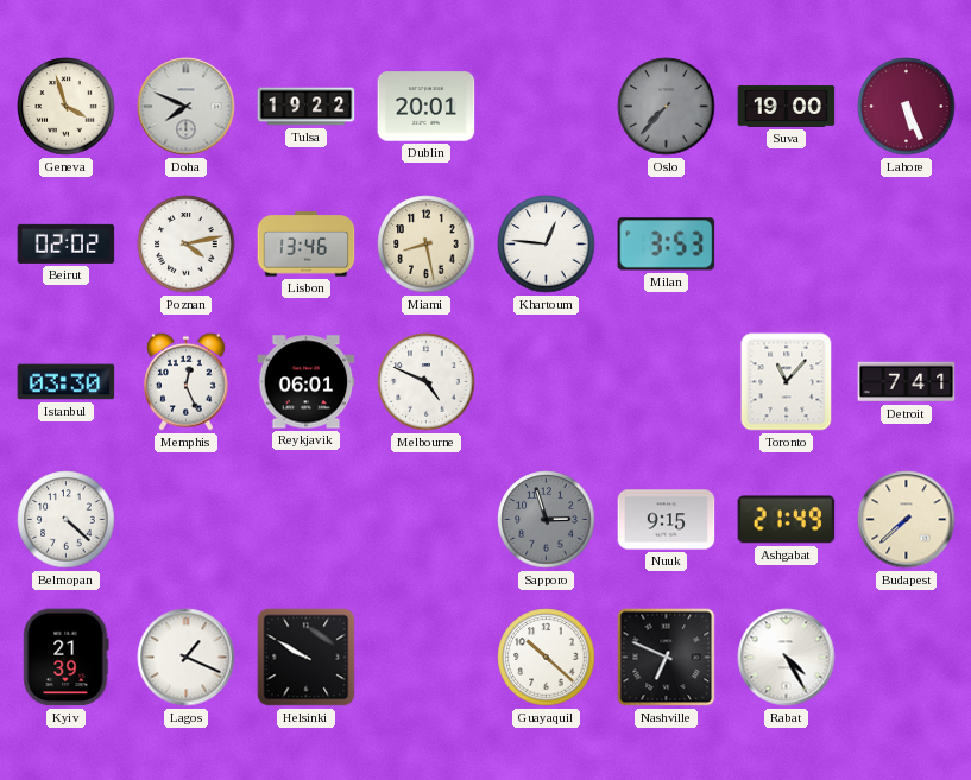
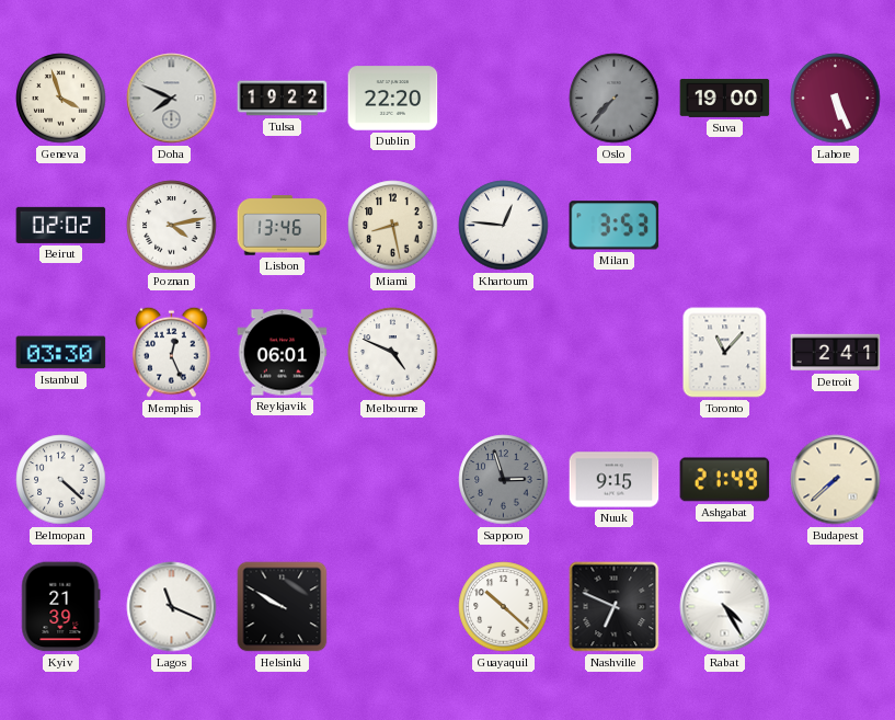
Dublin: 20:01 -> 22:20
Detroit: 7:41 -> 2:41
Lagos: 1:19 -> 11:19
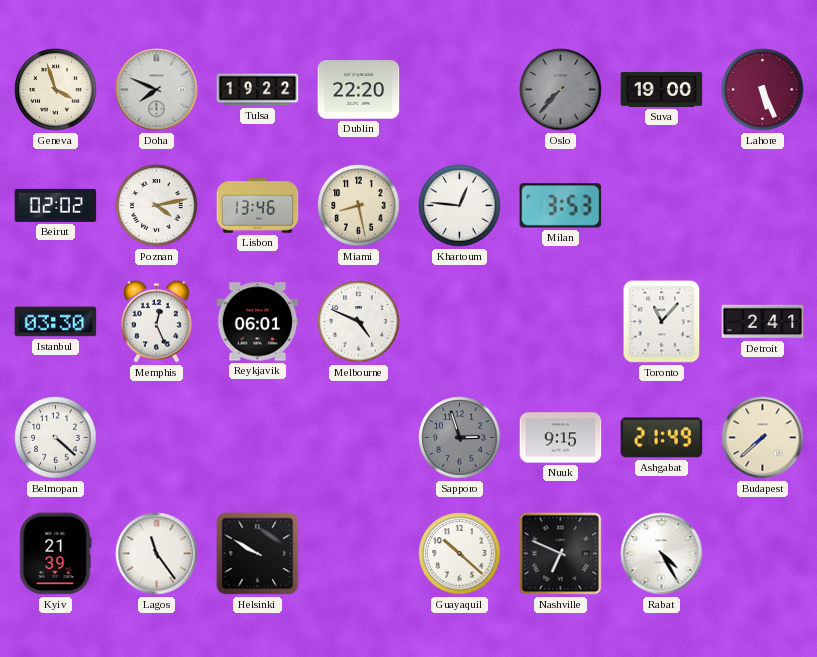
Lagos: 11:19 -> 11:24
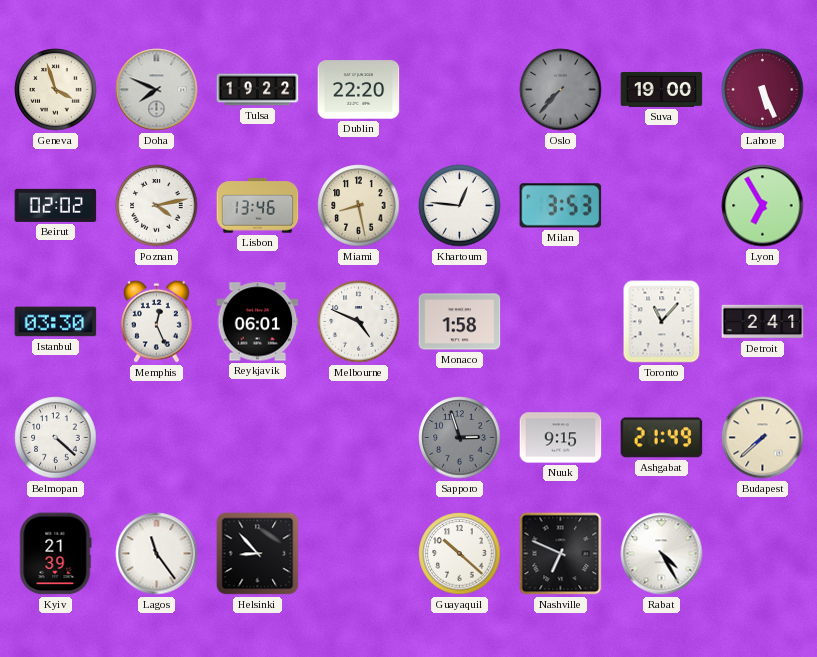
Lyon: none -> 6:55
Monaco: none -> 1:58
Helsinki: 9:50 -> 8:53
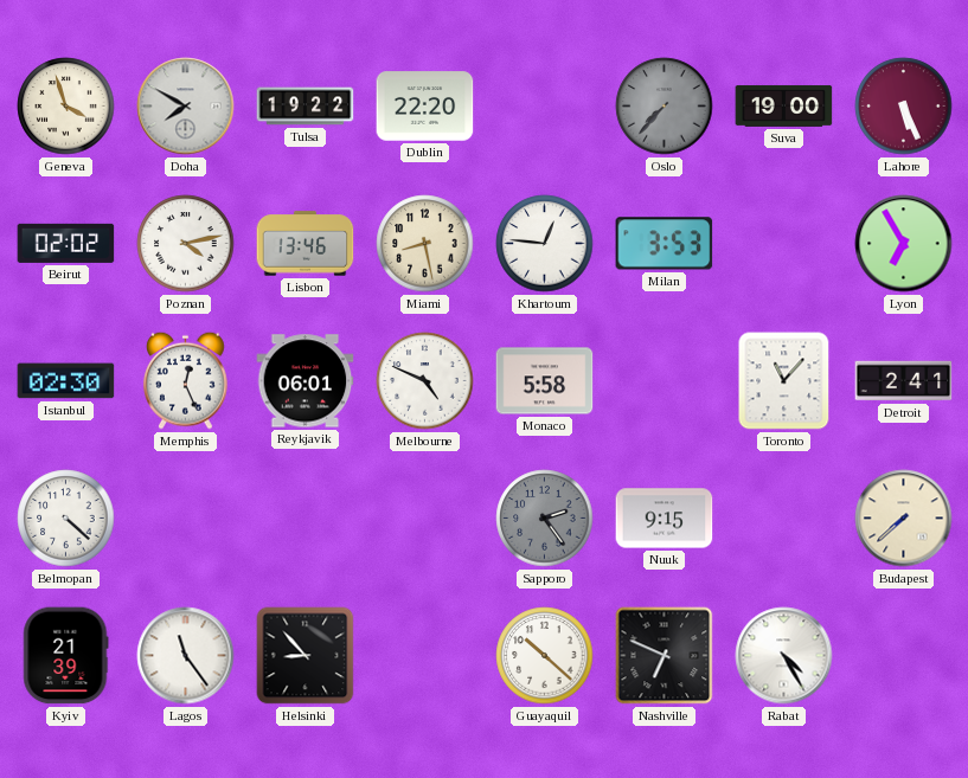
Doha: 7:49 -> 7:50
Istanbul: 03:30 -> 02:30
Monaco: 1:58 -> 5:58
Sapporo: 2:57 -> 2:24
Ashgabat: 21:49 -> none
